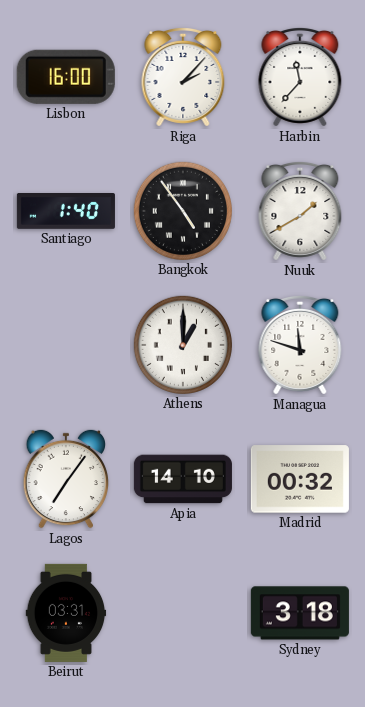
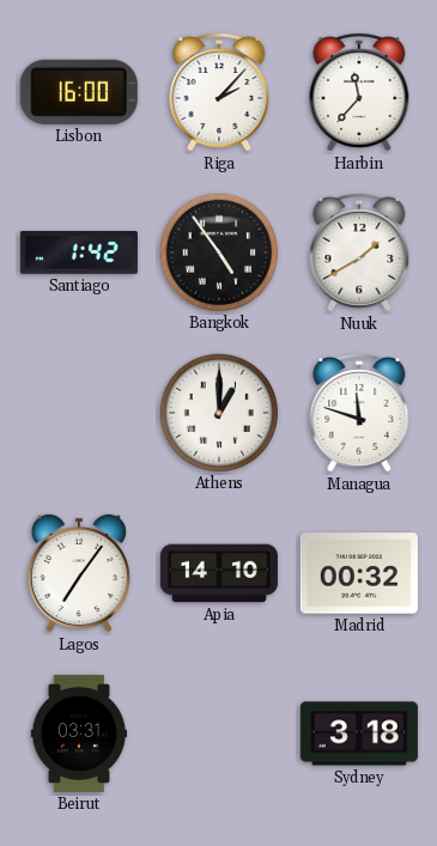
Santiago: 1:40 -> 1:42
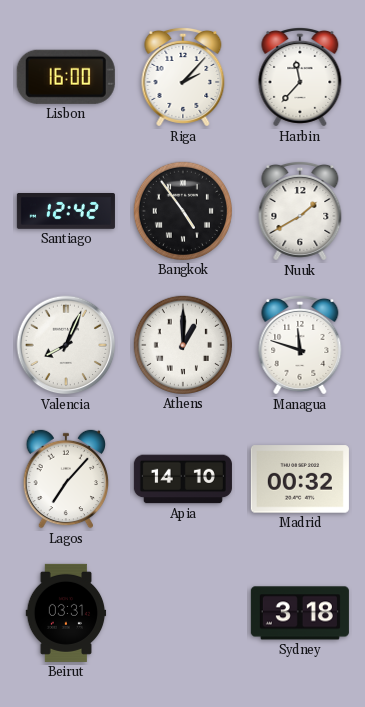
Santiago: 1:42 -> 12:42
Valencia: none -> 8:04
Lagos: 7:06 -> 7:07
